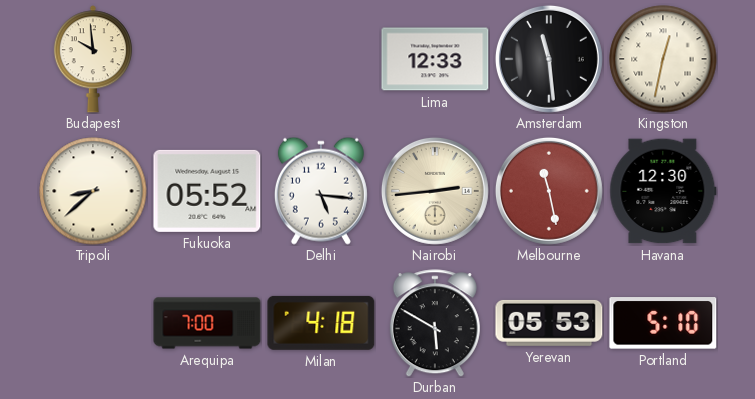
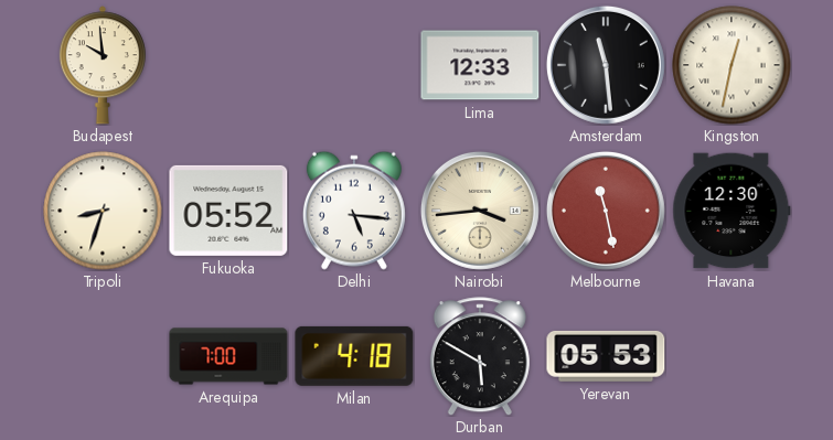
Tripoli: 8:38 -> 8:33
Nairobi: 2:44 -> 3:44
Portland: 5:10 -> none
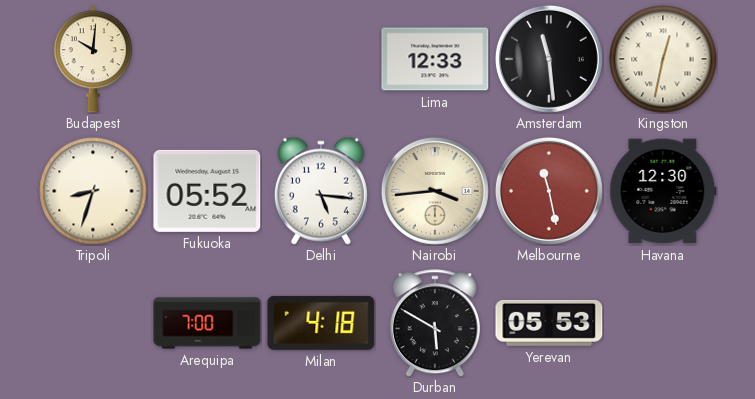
Budapest: 9:59 -> 10:01
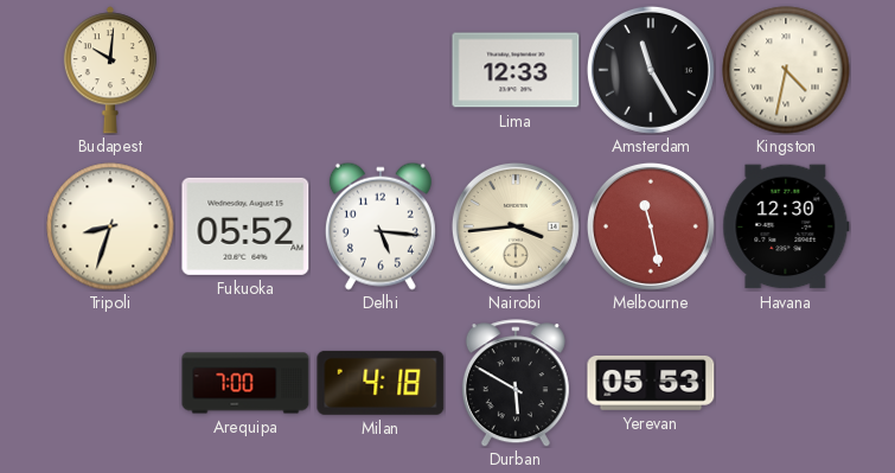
Amsterdam: 11:29 -> 11:25
Kingston: 12:32 -> 4:32
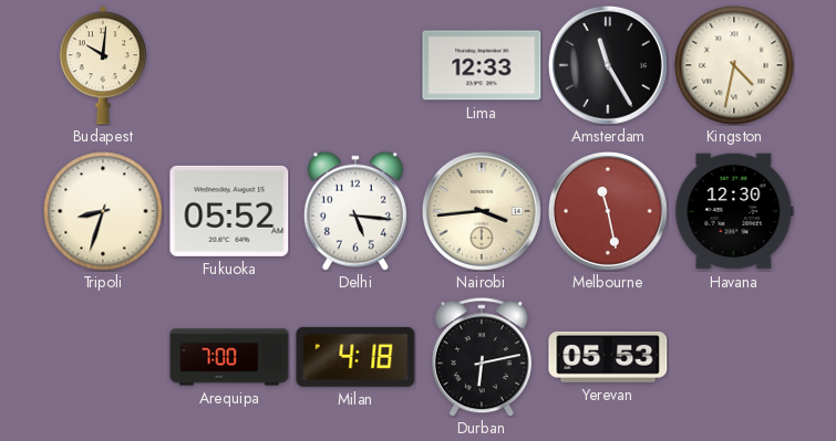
Durban: 5:50 -> 6:13
